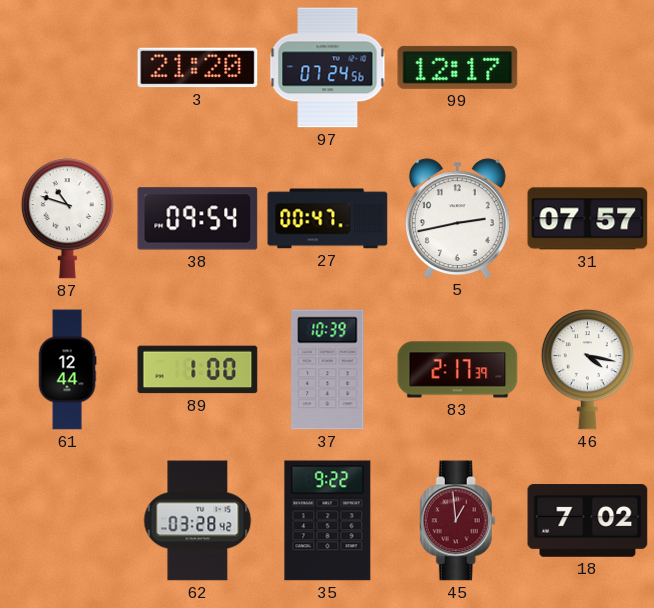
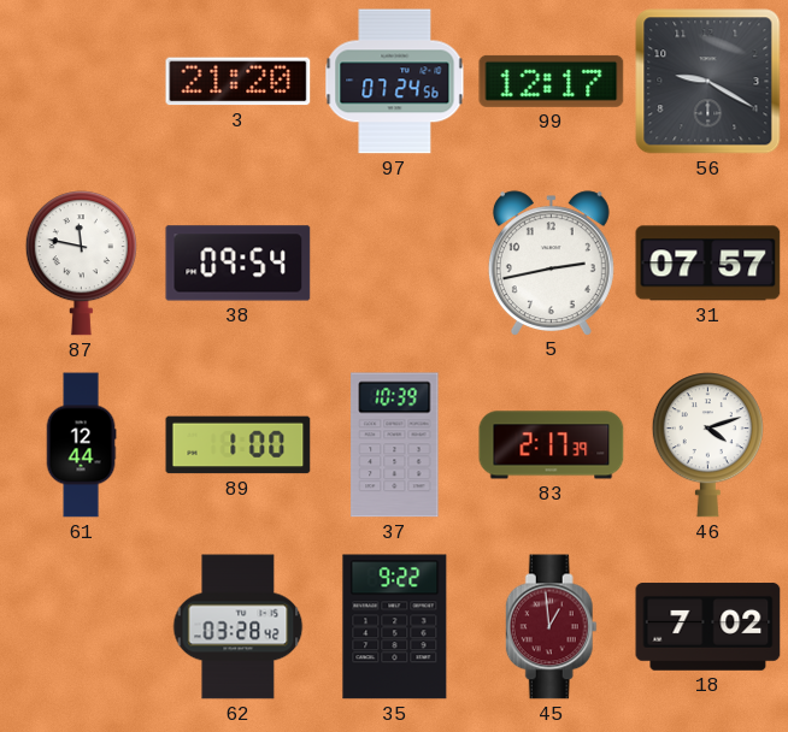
56: none -> 9:20
87: 10:48 -> 11:47
27: 00:47 -> none
46: 4:17 -> 4:12
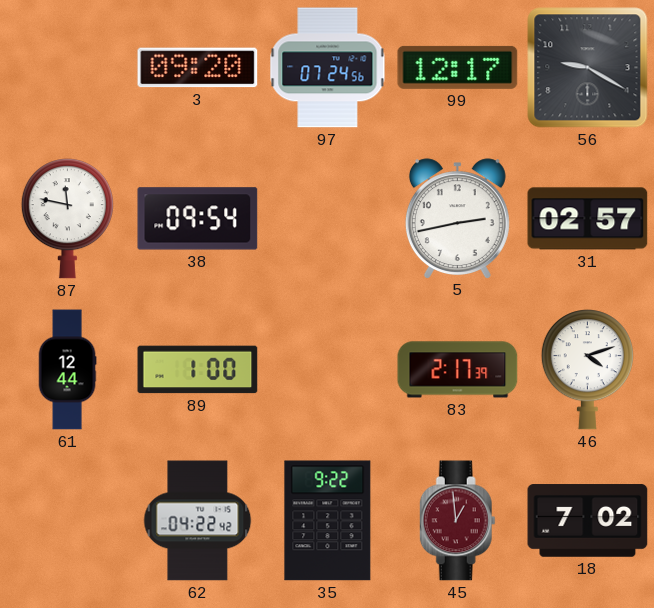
3: 21:20 -> 09:20
31: 07:57 -> 02:57
37: 10:39 -> none
62: 03:28 -> 04:22
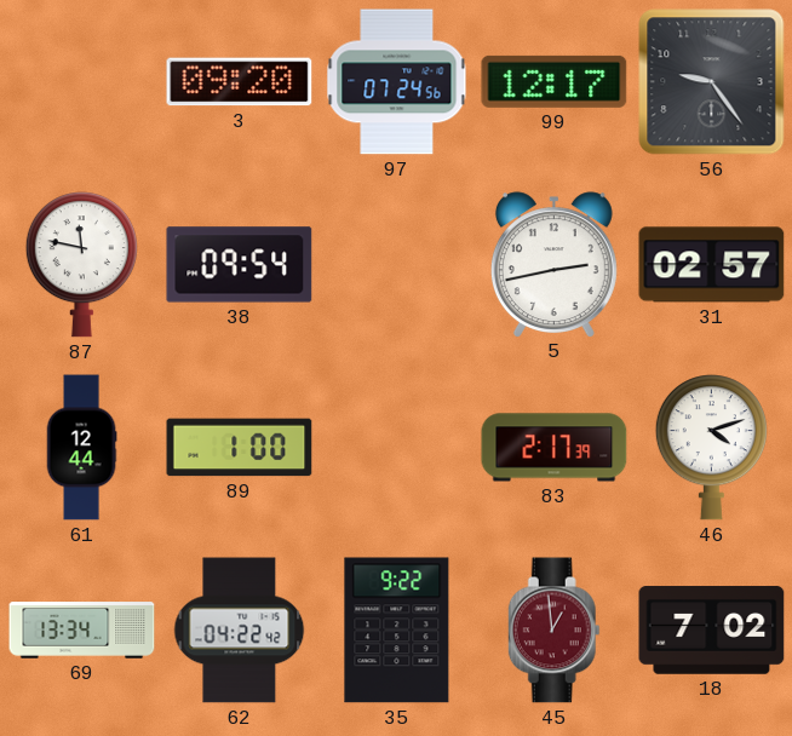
56: 9:20 -> 9:24
69: none -> 13:34
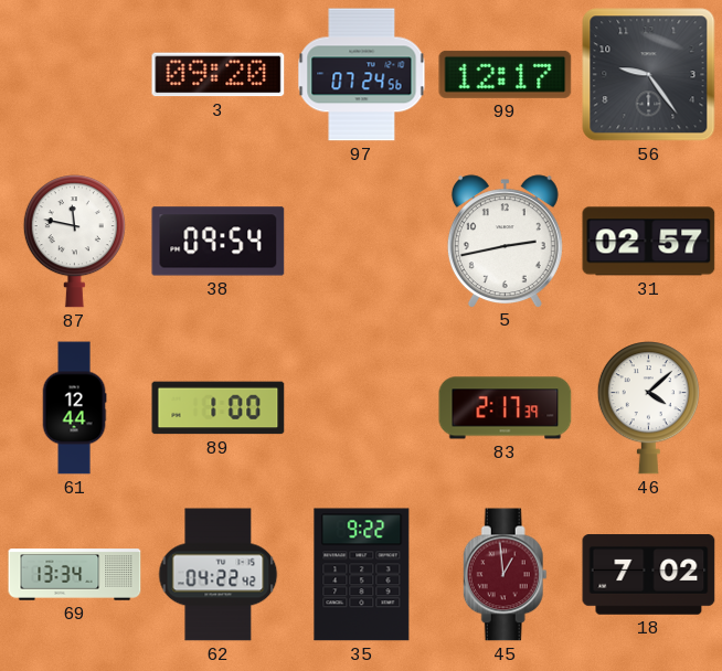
46: 4:12 -> 4:08
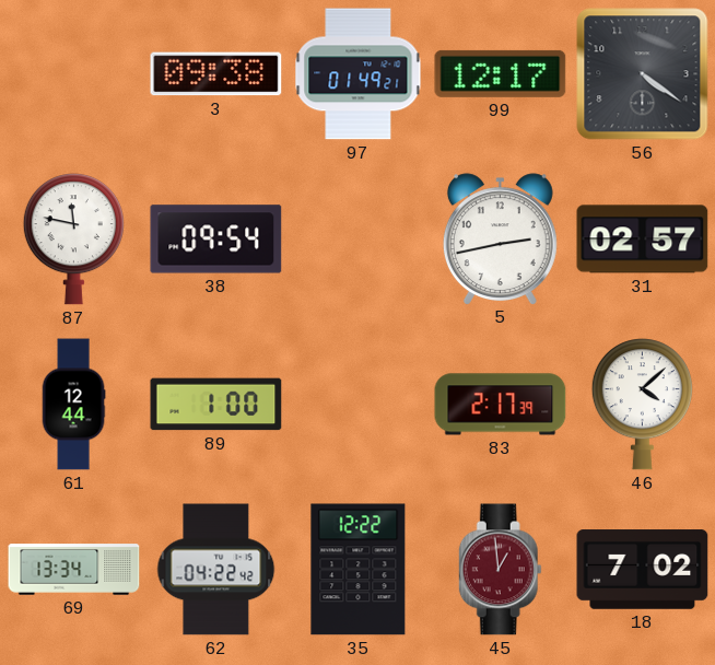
3: 09:20 -> 09:38
97: 07:24 -> 01:49
56: 9:24 -> 4:21
35: 9:22 -> 12:22
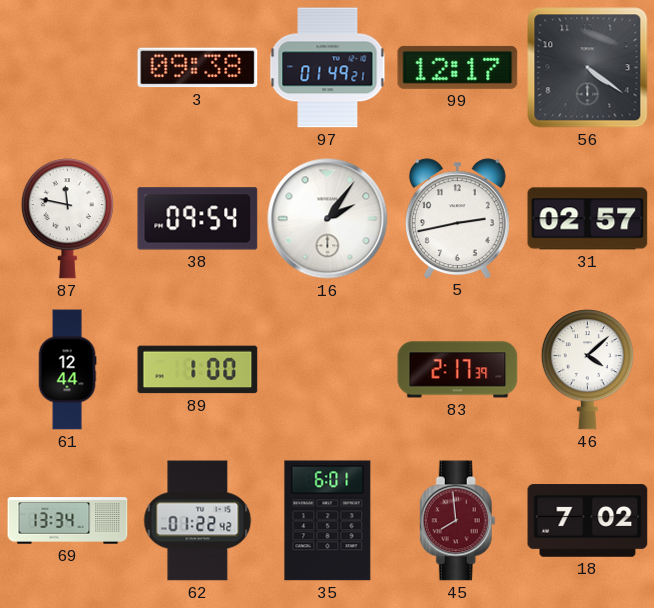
16: none -> 2:06
62: 04:22 -> 01:22
35: 12:22 -> 6:01
45: 12:59 -> 7:59
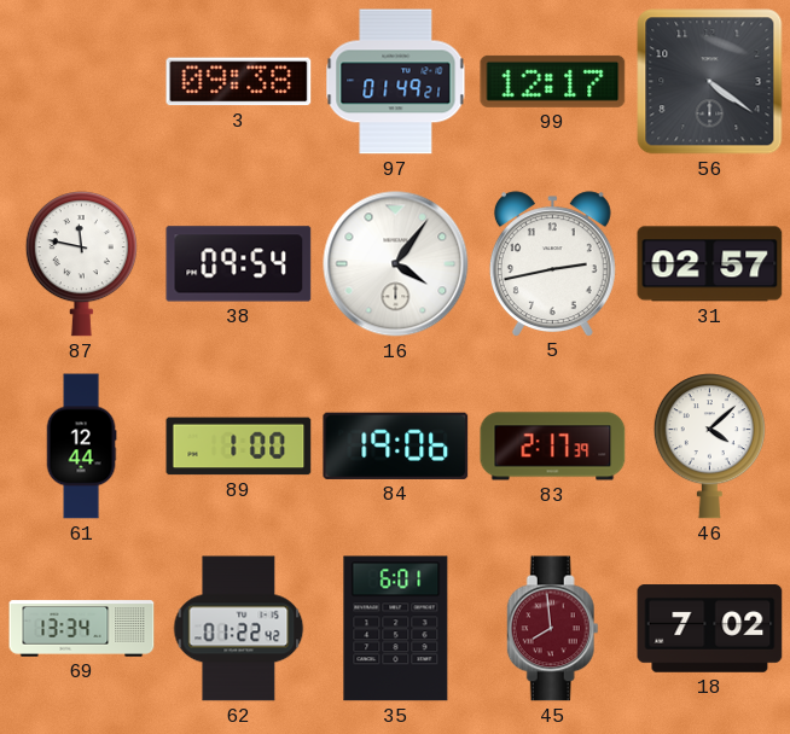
16: 2:06 -> 4:06
84: none -> 19:06
